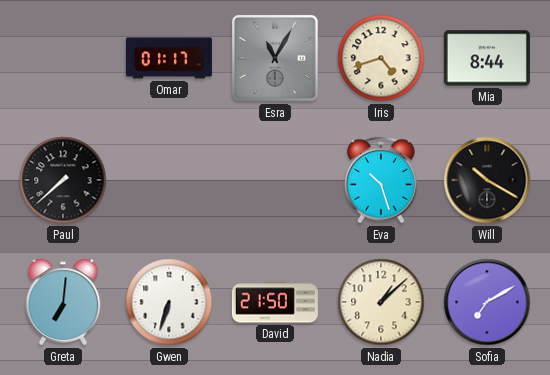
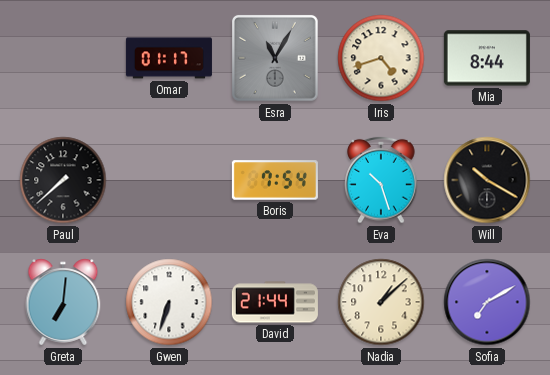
Boris: none -> 7:54
David: 21:50 -> 21:44
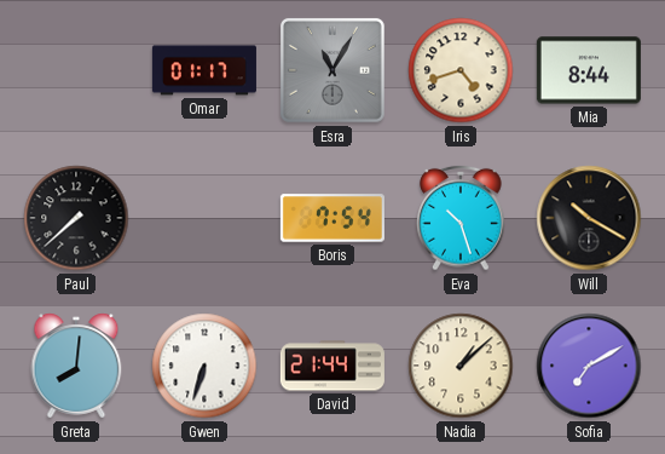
Greta: 7:01 -> 8:01
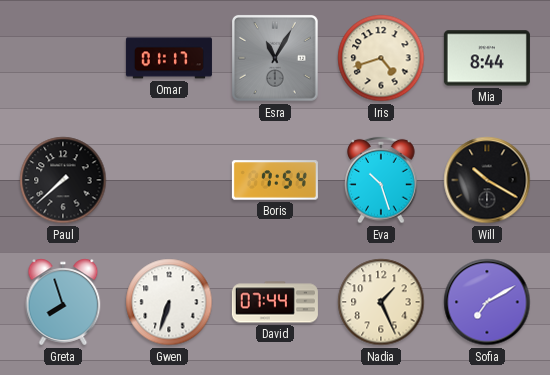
Greta: 8:01 -> 7:57
David: 21:44 -> 07:44
Nadia: 1:08 -> 1:26
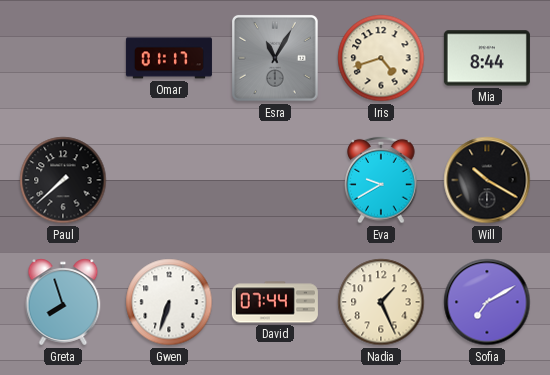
Boris: 7:54 -> none
Eva: 10:27 -> 9:40
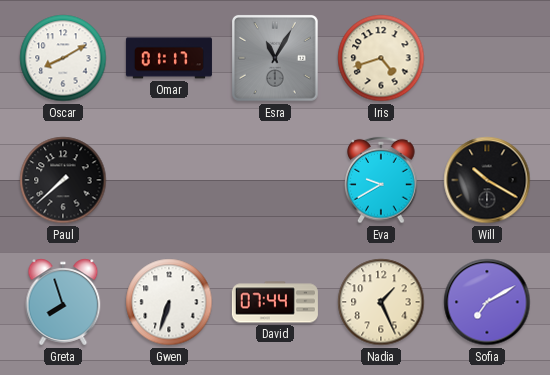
Oscar: none -> 8:10
Mia: 8:44 -> none
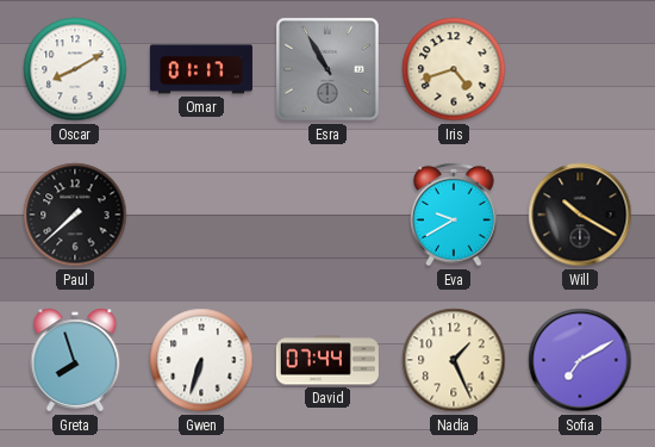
Esra: 11:05 -> 10:55
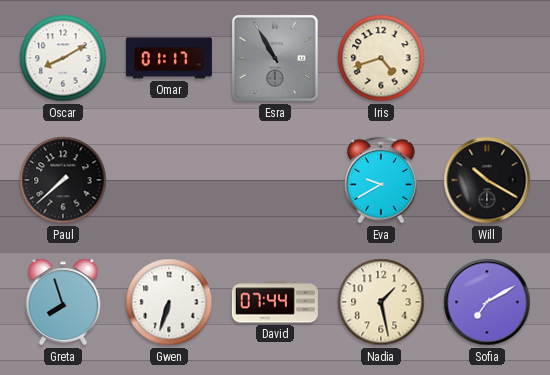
Nadia: 1:26 -> 1:28
